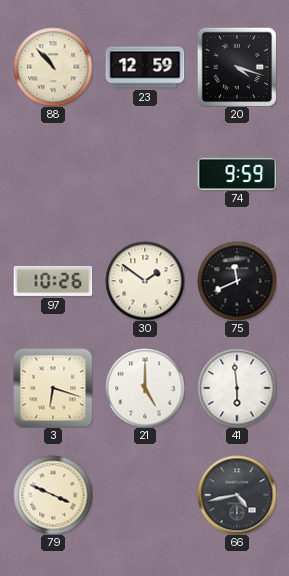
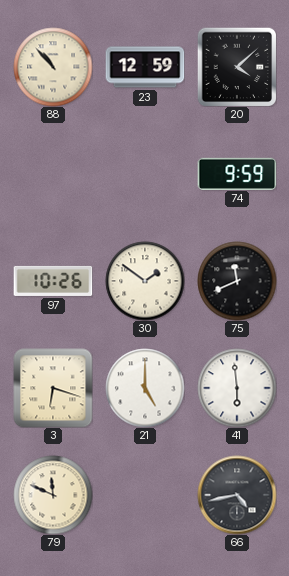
20: 4:18 -> 4:08
79: 3:49 -> 11:49
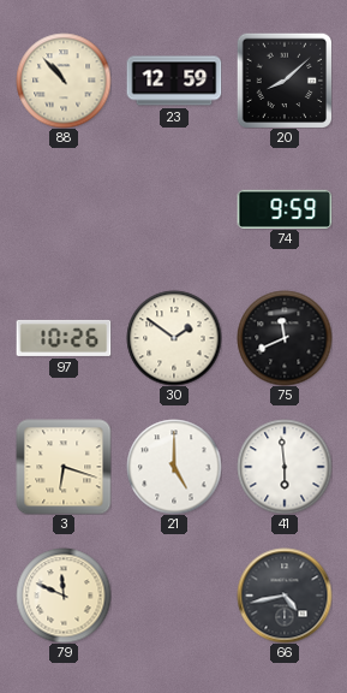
20: 4:08 -> 8:08
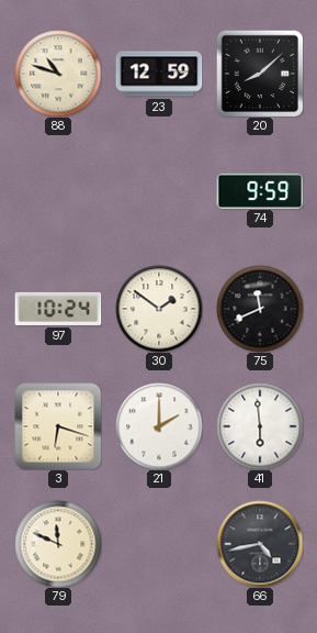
88: 10:53 -> 10:48
97: 10:26 -> 10:24
21: 5:00 -> 2:00
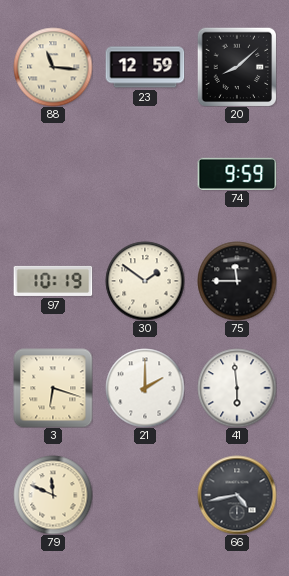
88: 10:48 -> 11:16
97: 10:24 -> 10:19
75: 11:41 -> 11:45
